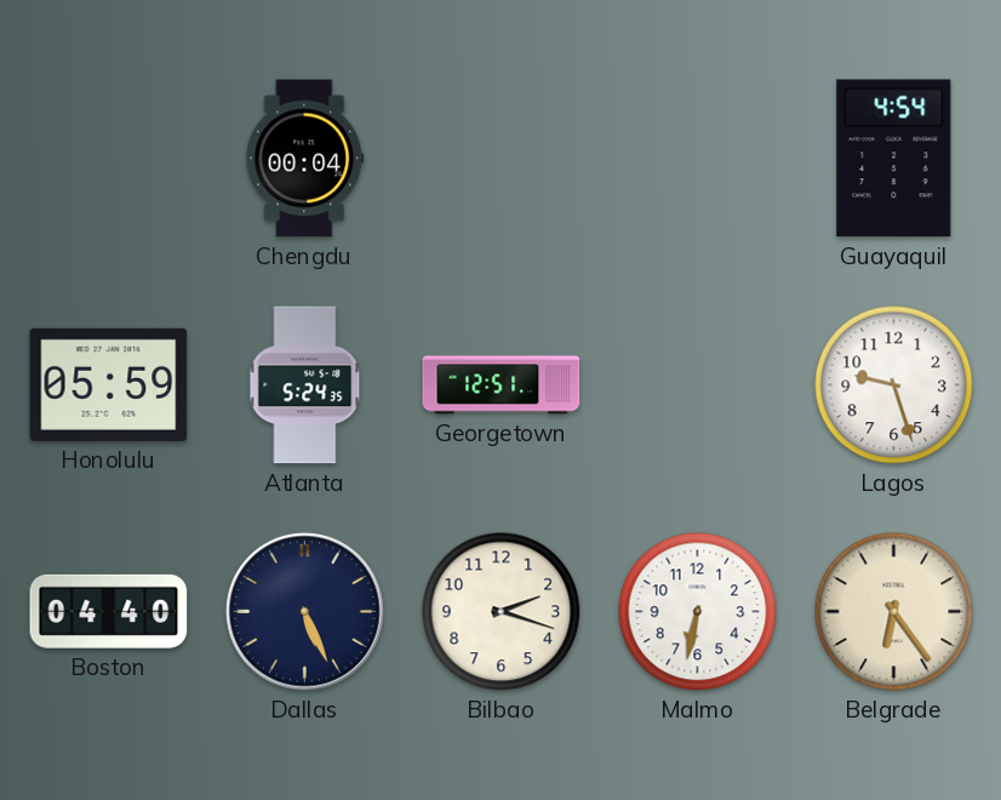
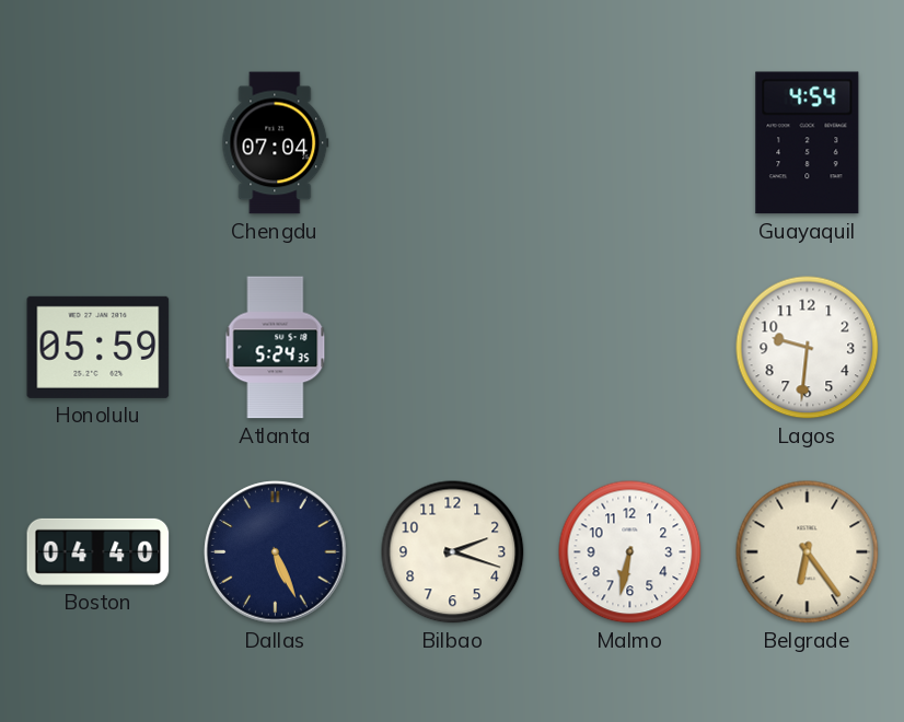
Chengdu: 00:04 -> 07:04
Georgetown: 12:51 -> none
Lagos: 9:27 -> 9:31
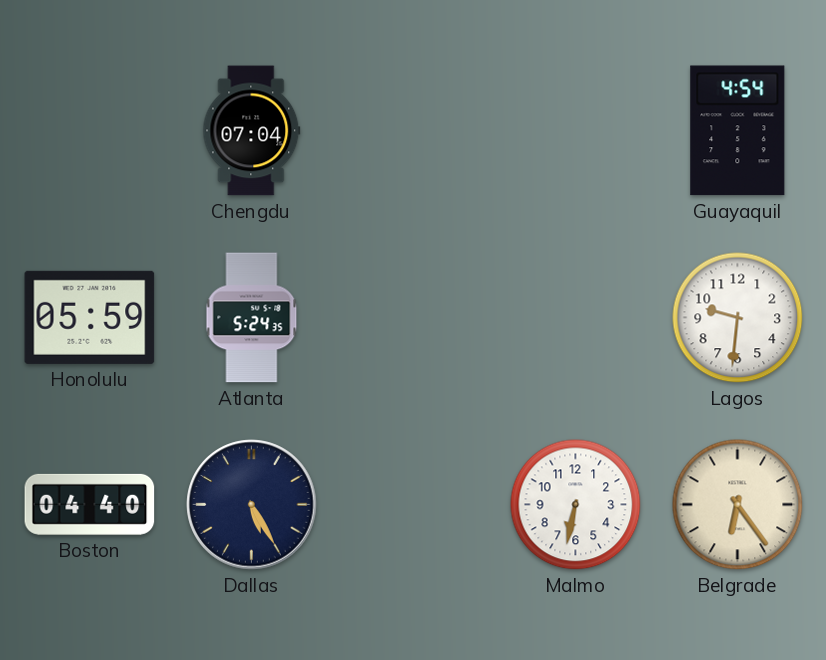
Dallas: 5:26 -> 5:25
Bilbao: 2:18 -> none
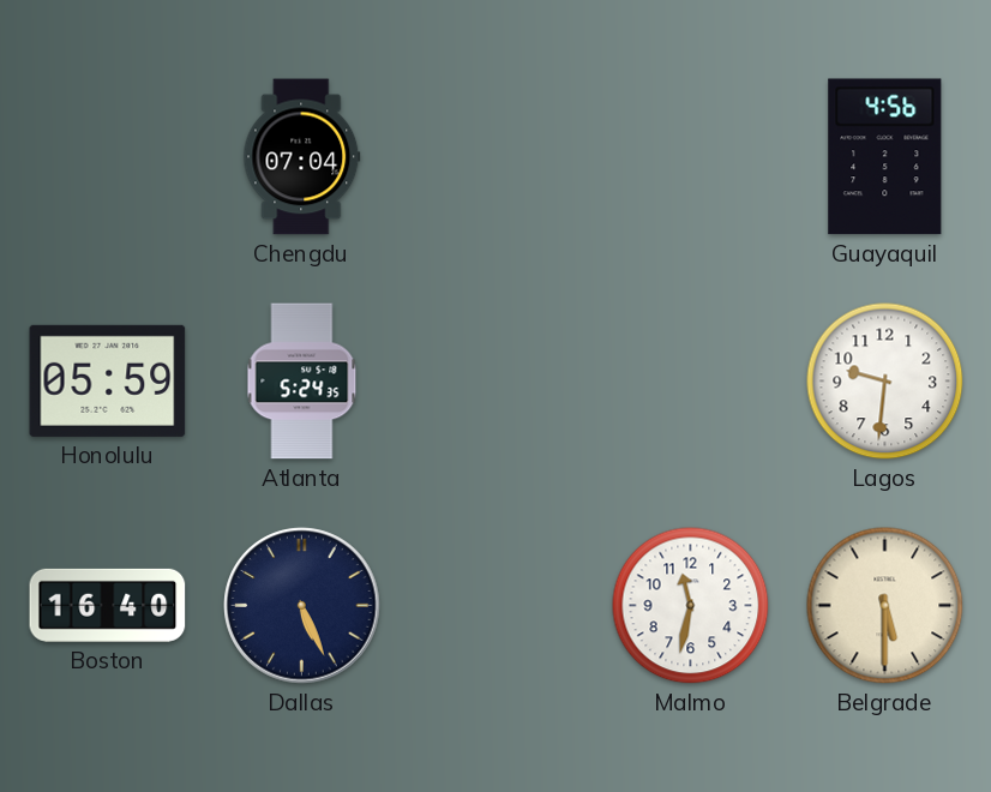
Guayaquil: 4:54 -> 4:56
Boston: 04:40 -> 16:40
Dallas: 5:25 -> 5:26
Malmo: 6:32 -> 11:32
Belgrade: 6:24 -> 5:30
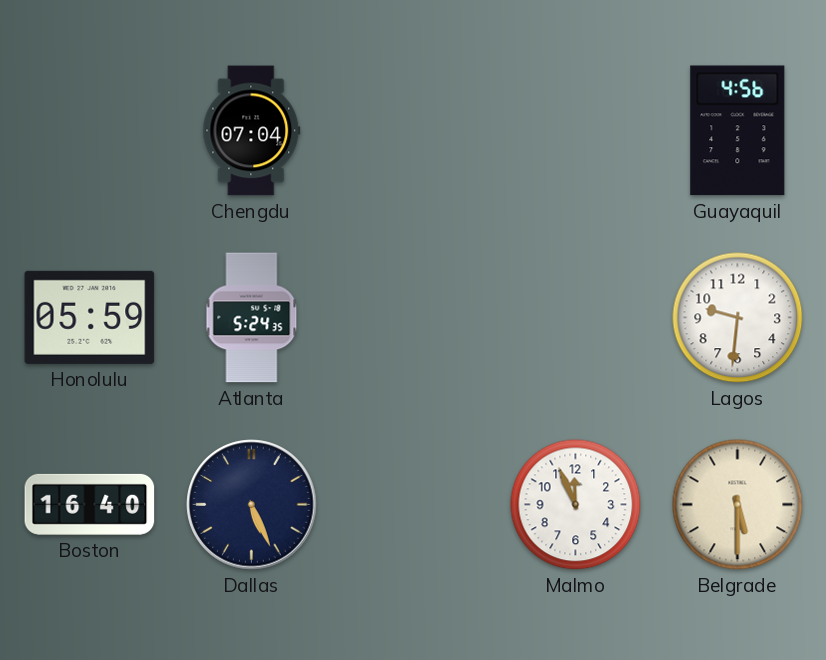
Malmo: 11:32 -> 11:56
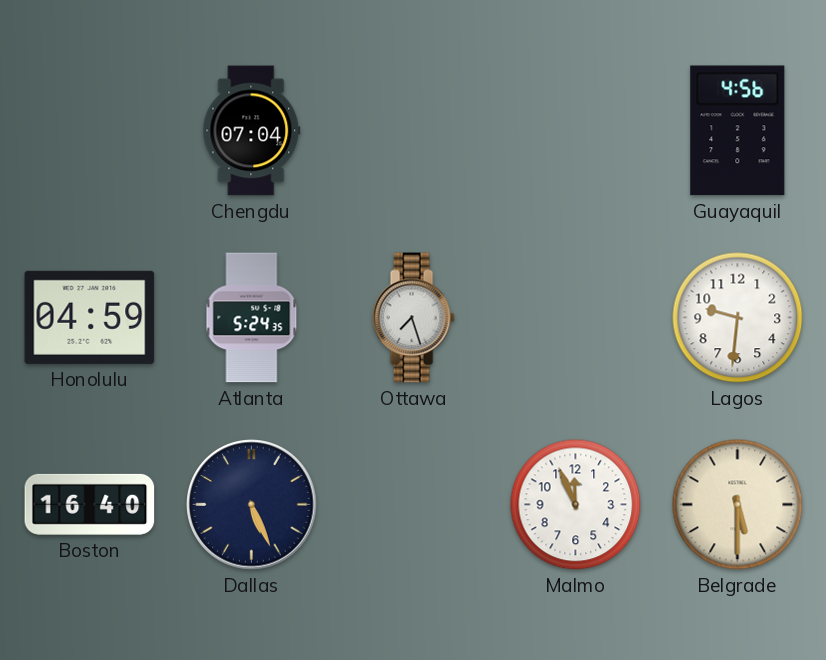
Honolulu: 05:59 -> 04:59
Ottawa: none -> 7:27
